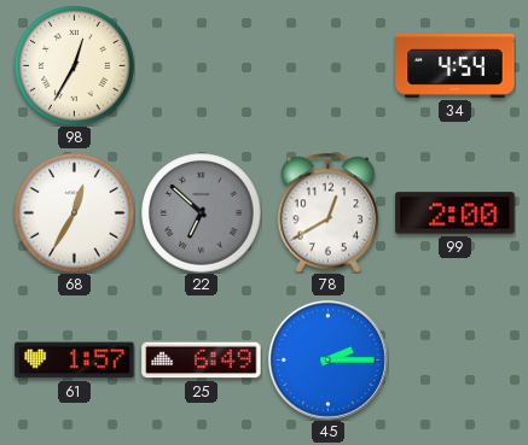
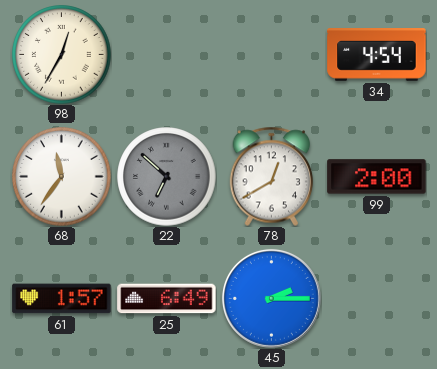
68: 12:35 -> 11:36
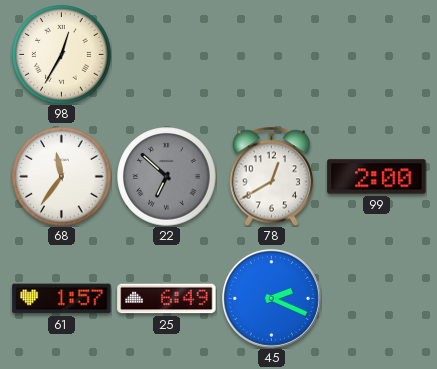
34: 4:54 -> none
45: 2:15 -> 2:19
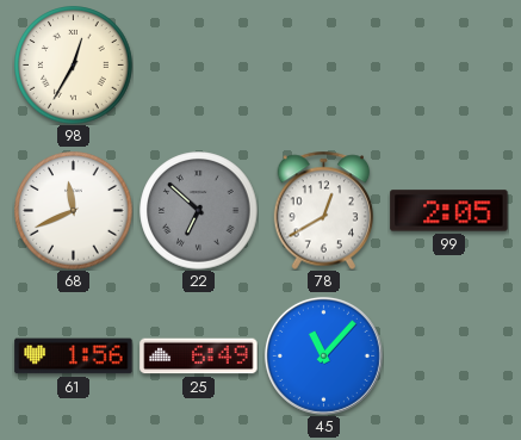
68: 11:36 -> 11:41
99: 2:00 -> 2:05
61: 1:57 -> 1:56
45: 2:19 -> 11:07
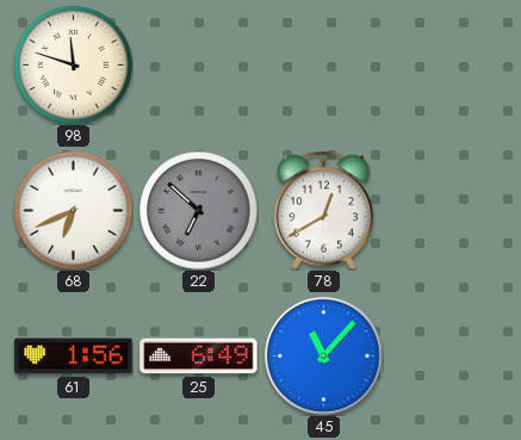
98: 12:35 -> 11:48
68: 11:41 -> 6:41
99: 2:05 -> none
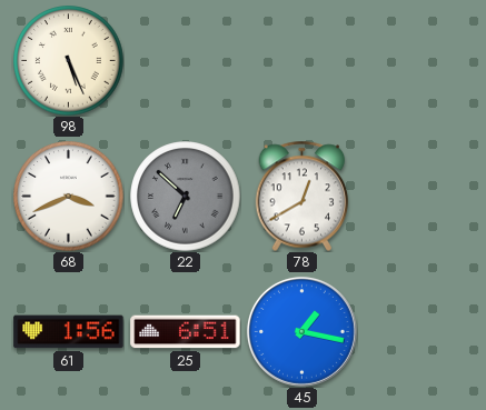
98: 11:48 -> 5:26
68: 6:41 -> 3:41
25: 6:49 -> 6:51
45: 11:07 -> 1:17
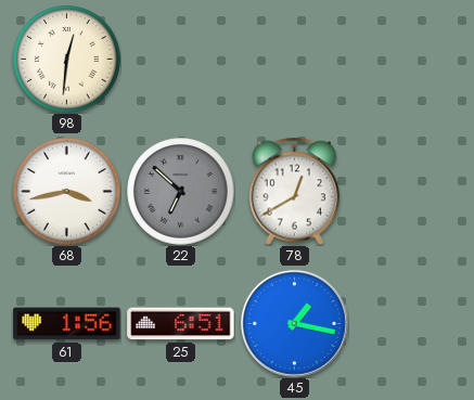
98: 5:26 -> 12:31
68: 3:41 -> 3:43
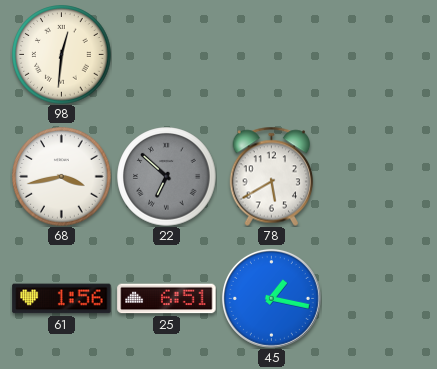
78: 12:40 -> 5:40
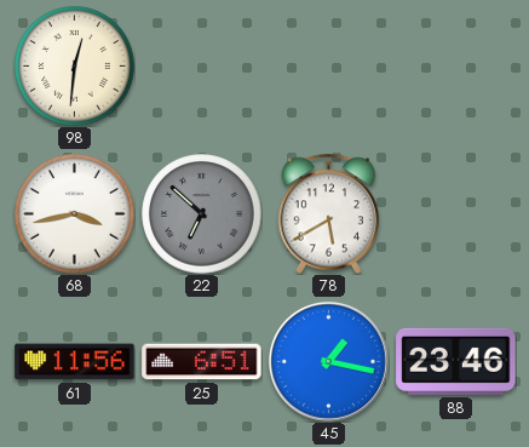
61: 1:56 -> 11:56
88: none -> 23:46
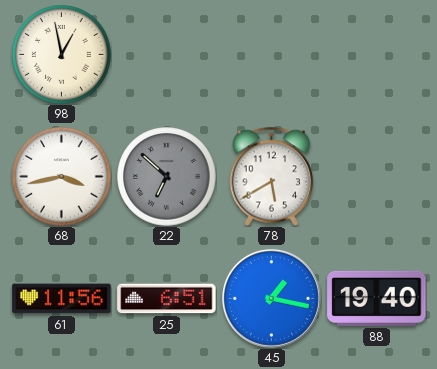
98: 12:31 -> 12:58
88: 23:46 -> 19:40
